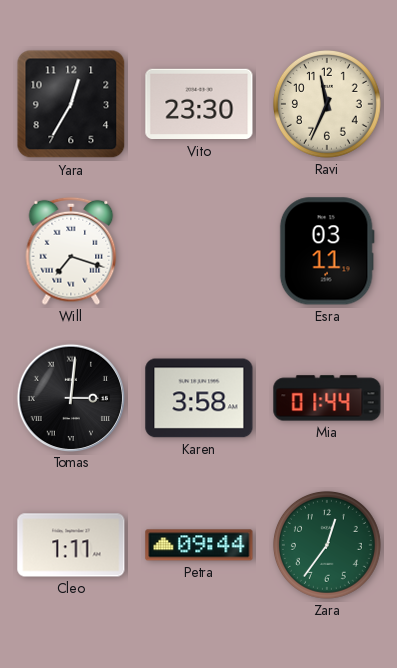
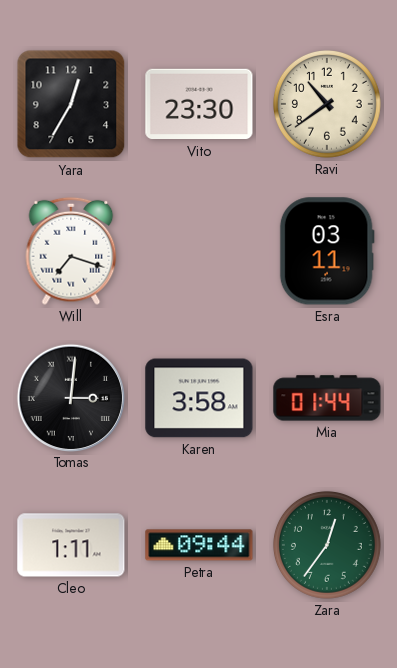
Ravi: 11:34 -> 10:39
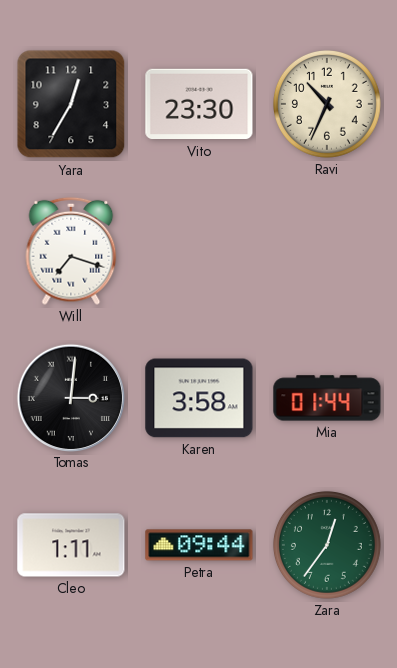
Ravi: 10:39 -> 10:34
Esra: 03:11 -> none
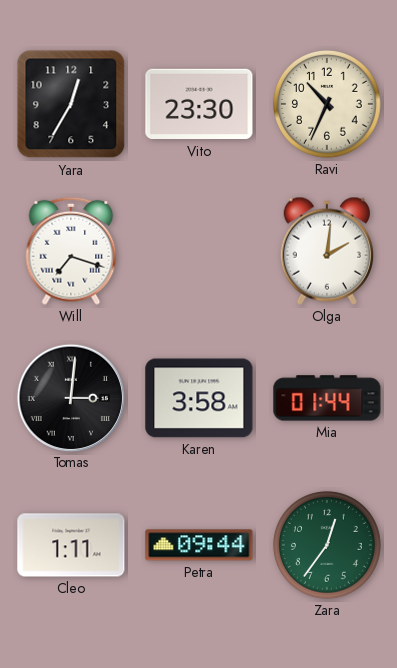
Olga: none -> 2:01
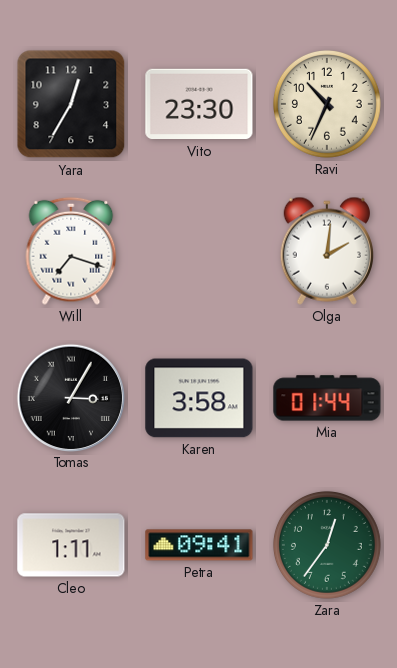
Tomas: 3:01 -> 3:05
Petra: 09:44 -> 09:41
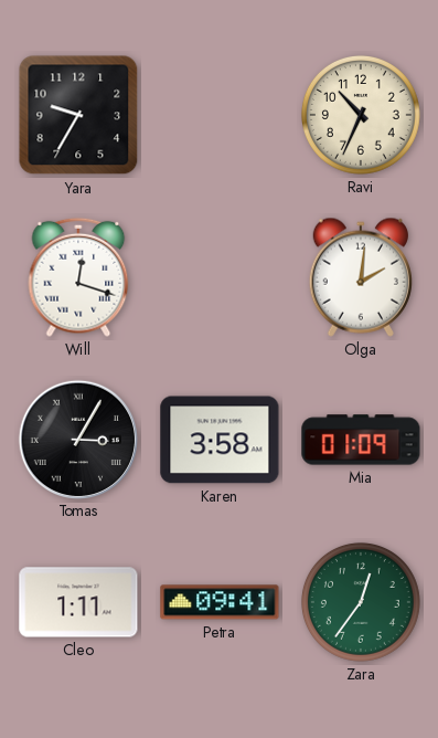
Yara: 12:35 -> 9:35
Vito: 23:30 -> none
Will: 7:18 -> 12:18
Mia: 01:44 -> 01:09
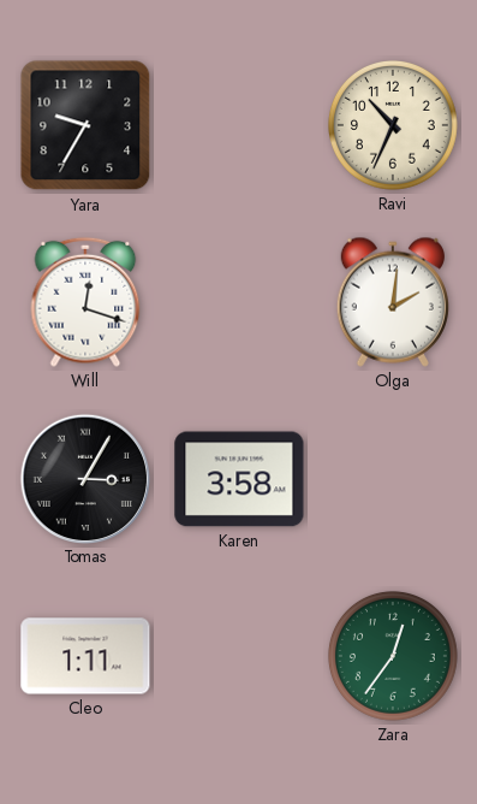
Mia: 01:09 -> none
Petra: 09:41 -> none
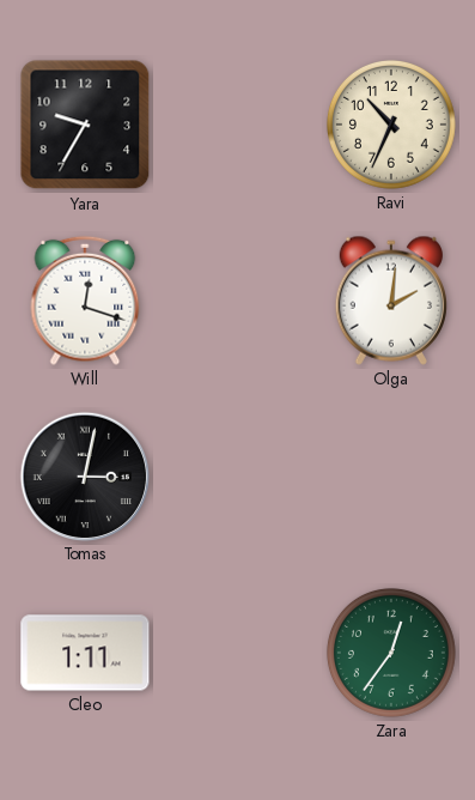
Tomas: 3:05 -> 3:02
Karen: 3:58 -> none
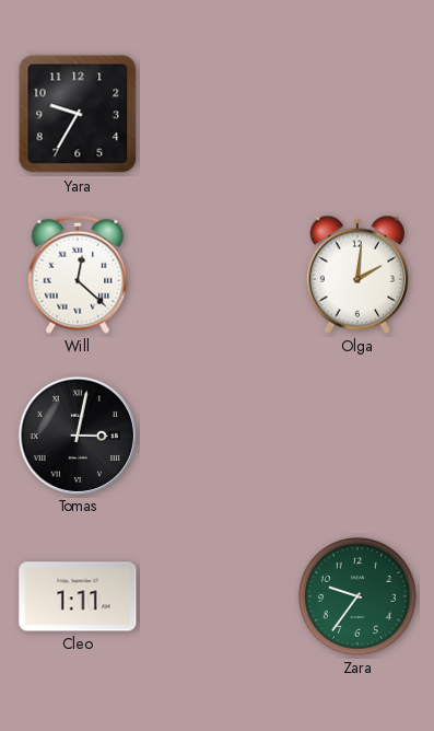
Ravi: 10:34 -> none
Will: 12:18 -> 12:22
Zara: 12:36 -> 9:36
